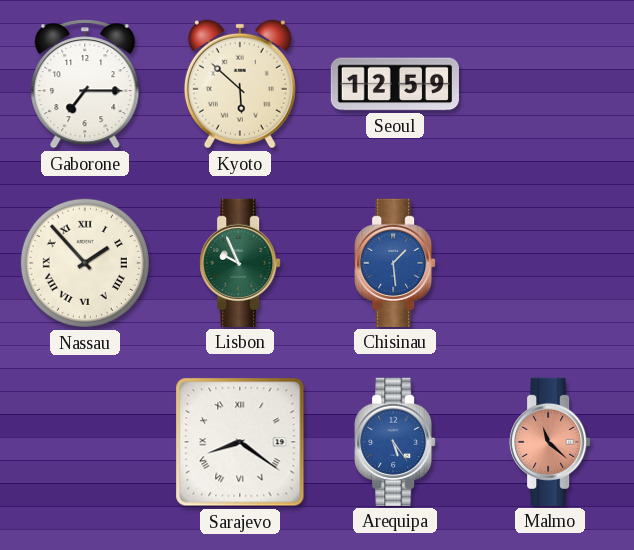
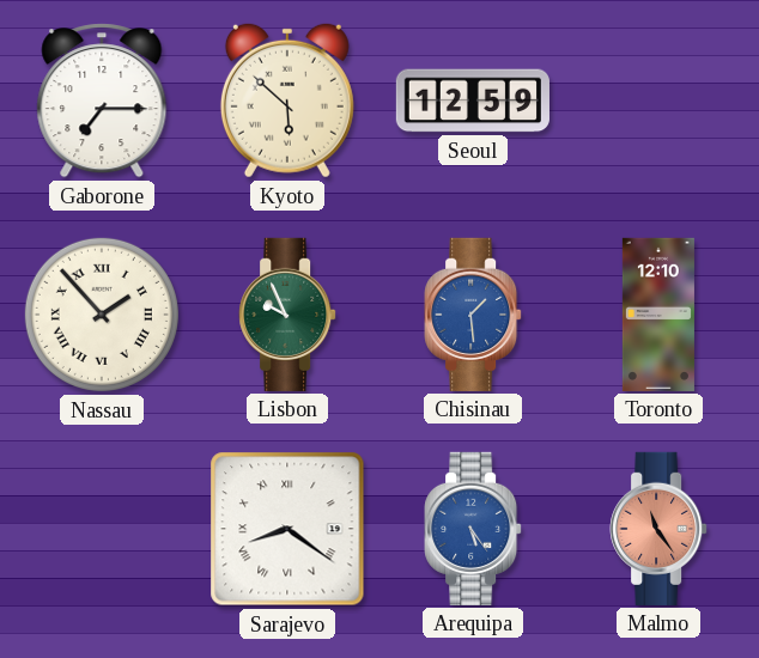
Toronto: none -> 12:10
Malmo: 11:22 -> 11:24
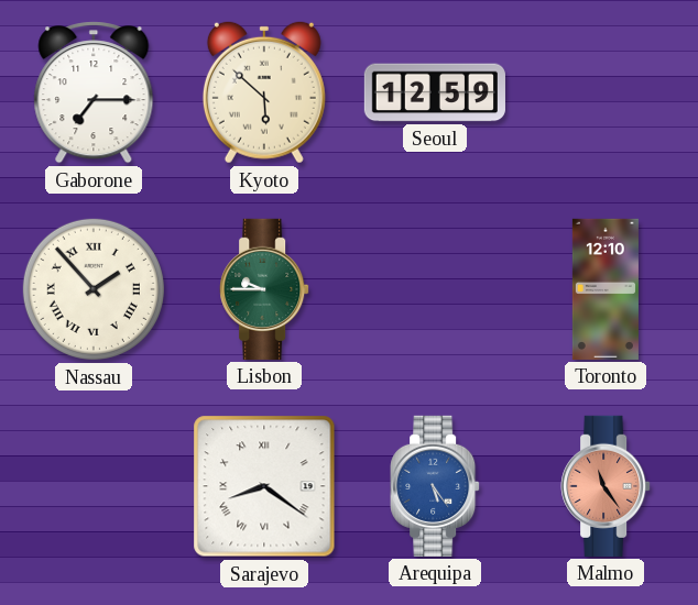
Lisbon: 9:56 -> 9:45
Chisinau: 1:29 -> none
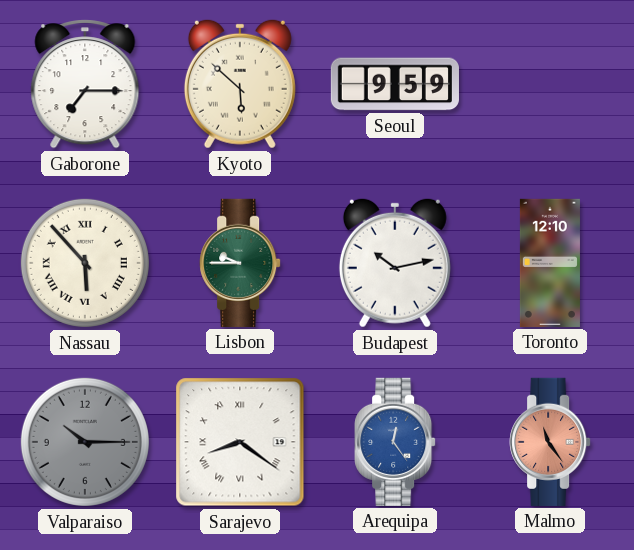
Seoul: 12:59 -> 9:59
Nassau: 1:53 -> 5:53
Budapest: none -> 10:13
Valparaiso: none -> 10:15
Arequipa: 5:24 -> 12:24
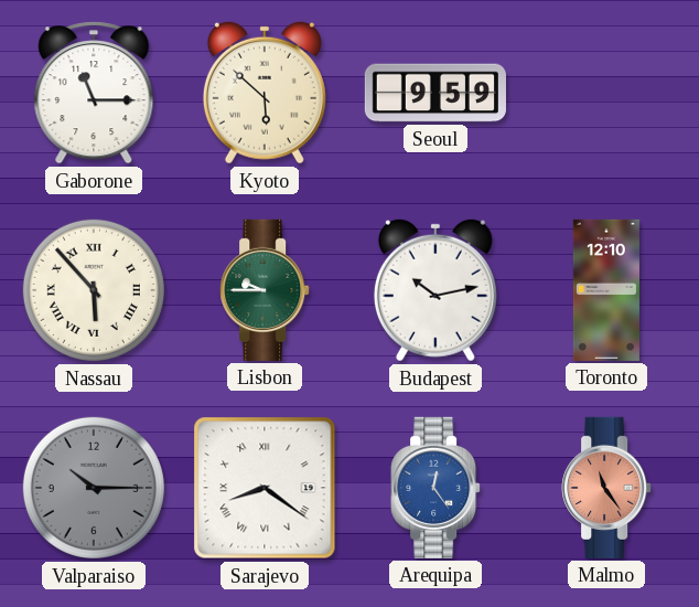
Gaborone: 7:15 -> 11:15
